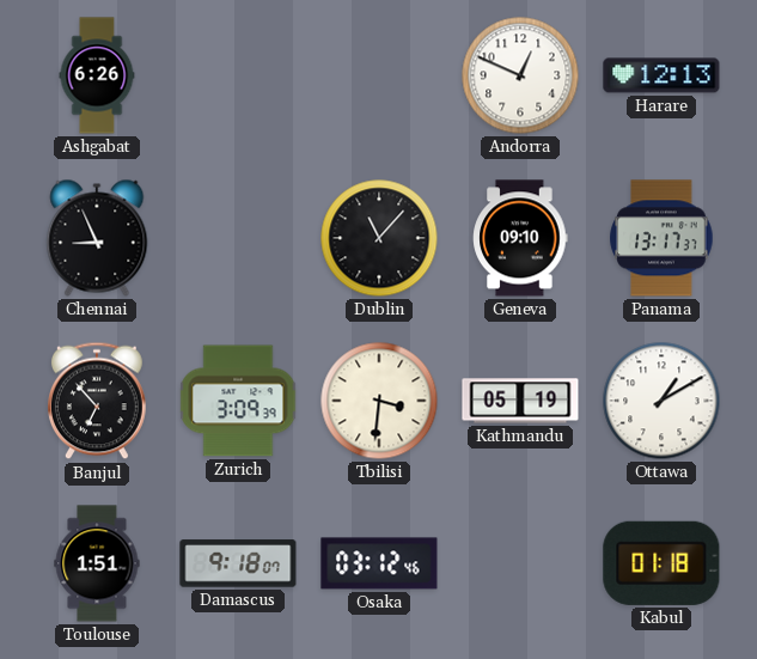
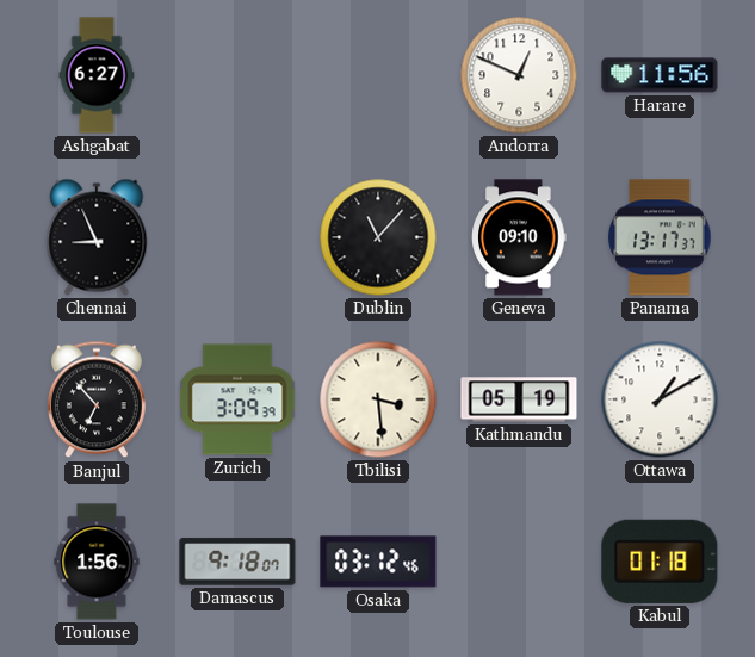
Ashgabat: 6:26 -> 6:27
Harare: 12:13 -> 11:56
Tbilisi: 3:31 -> 3:29
Toulouse: 1:51 -> 1:56
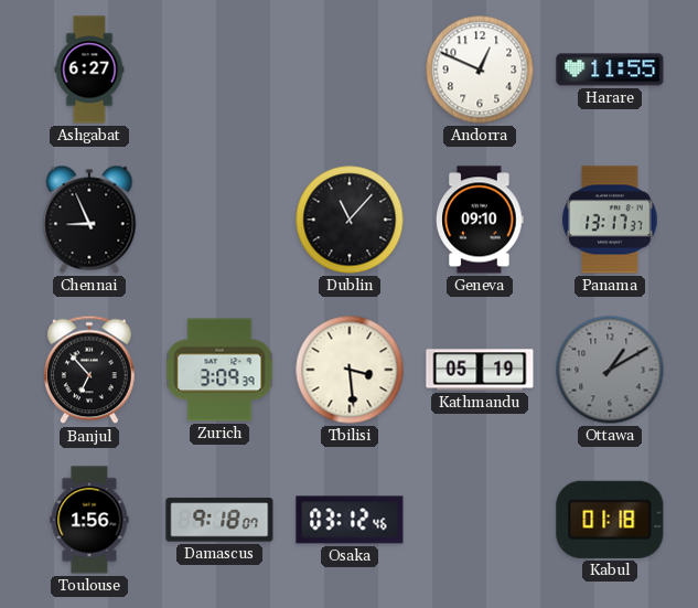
Harare: 11:56 -> 11:55
Ottawa dial: white -> grey
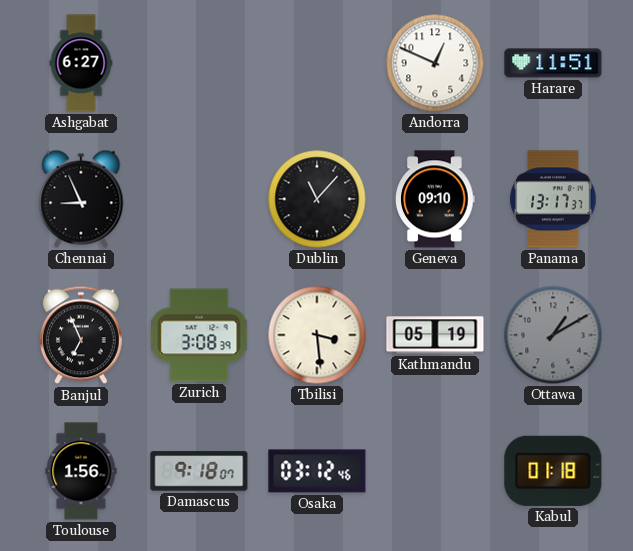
Harare: 11:55 -> 11:51
Banjul: 6:53 -> 6:56
Zurich: 3:09 -> 3:08
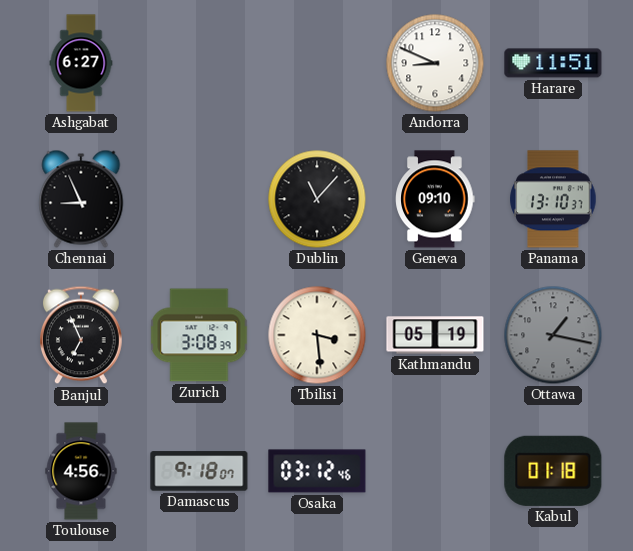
Andorra: 12:49 -> 8:49
Panama: 13:17 -> 13:10
Ottawa: 1:10 -> 1:17
Toulouse: 1:56 -> 4:56
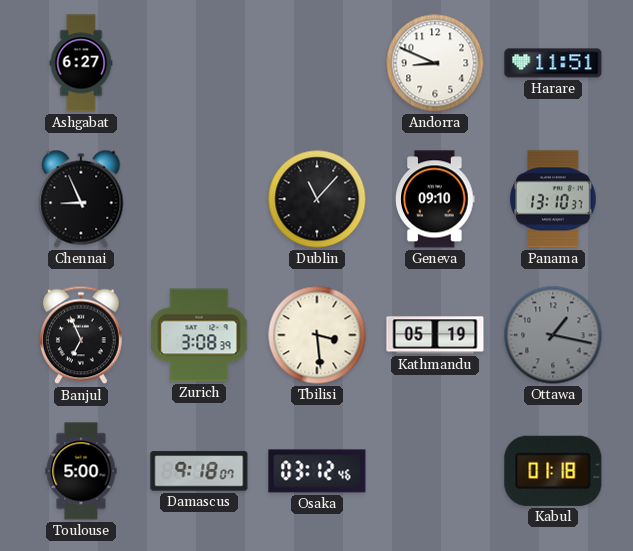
Toulouse: 4:56 -> 5:00
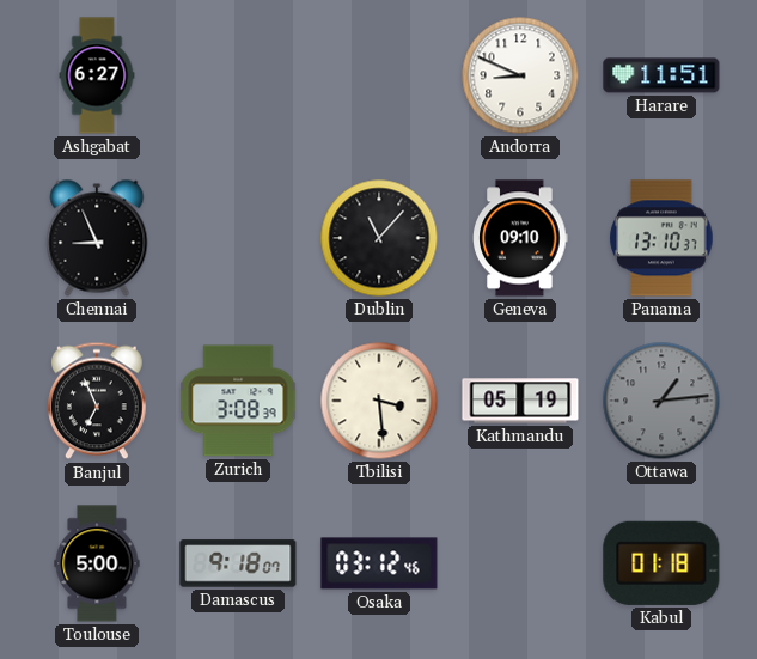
Ottawa: 1:17 -> 1:14
